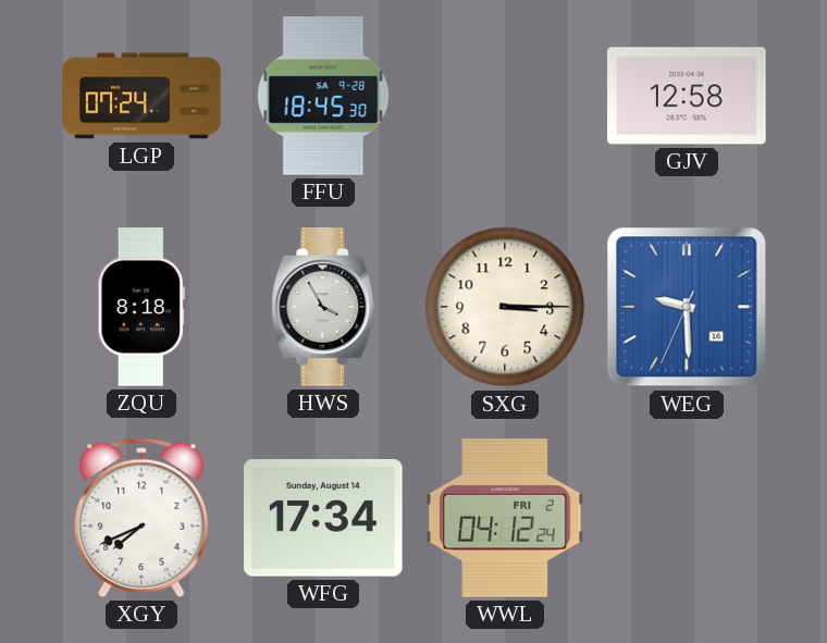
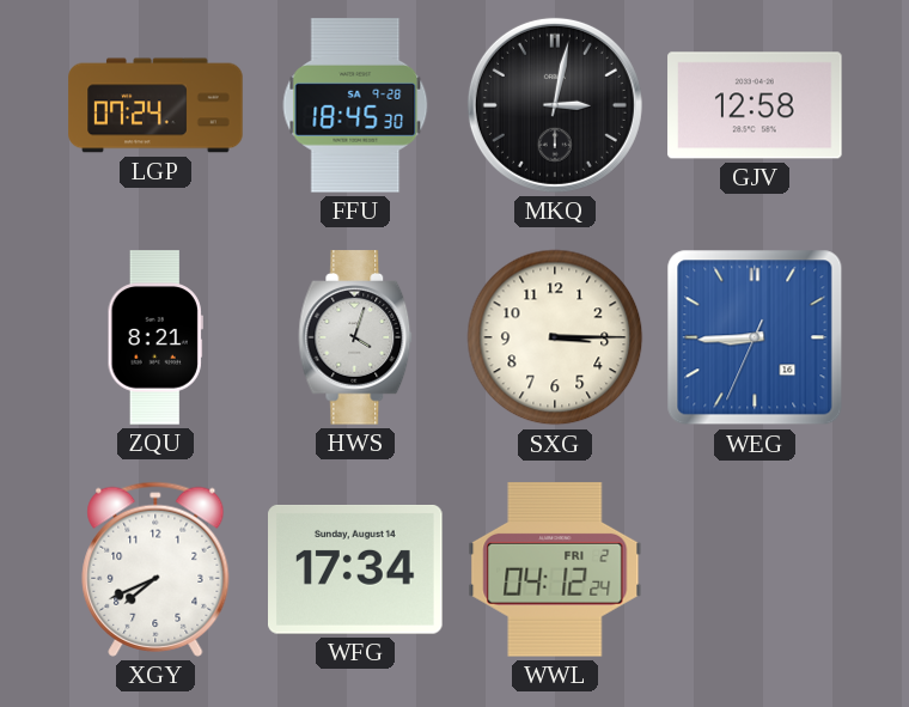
MKQ: none -> 3:02
ZQU: 8:18 -> 8:21
HWS: 3:55 -> 4:03
WEG: 9:29 -> 8:44
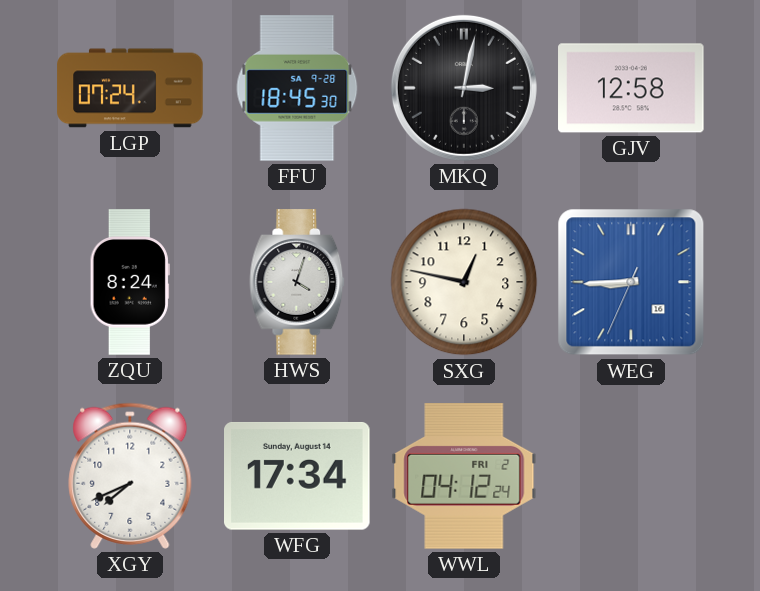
ZQU: 8:21 -> 8:24
SXG: 3:15 -> 12:47
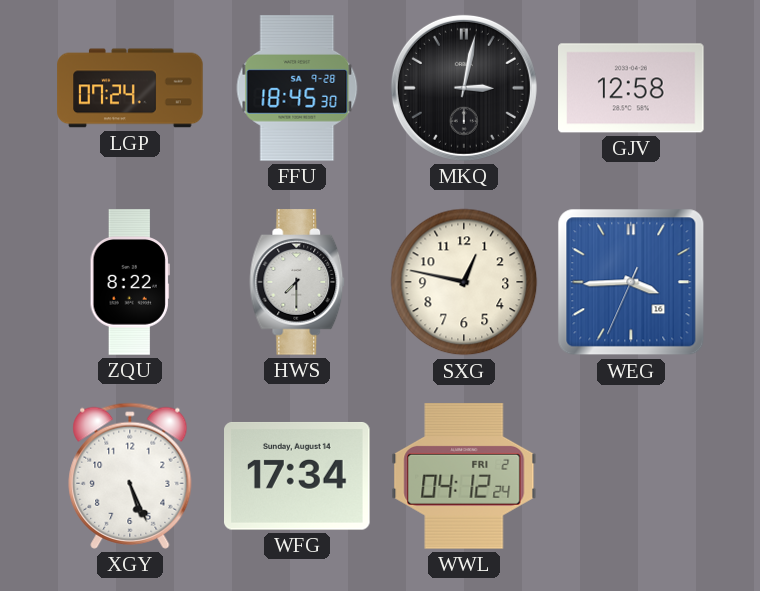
ZQU: 8:24 -> 8:22
HWS: 4:03 -> 7:30
WEG: 8:44 -> 3:44
XGY: 7:41 -> 5:26
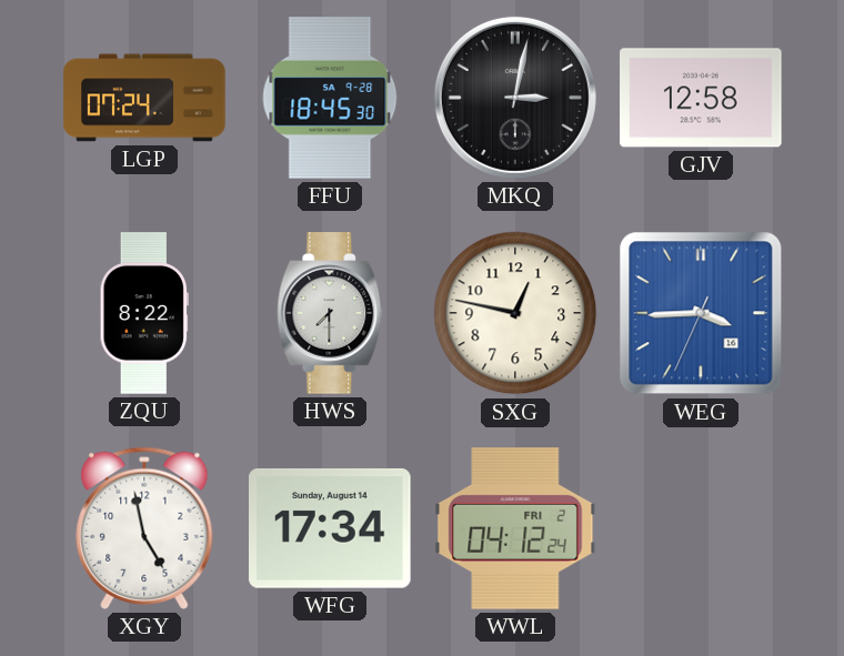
XGY: 5:26 -> 4:58
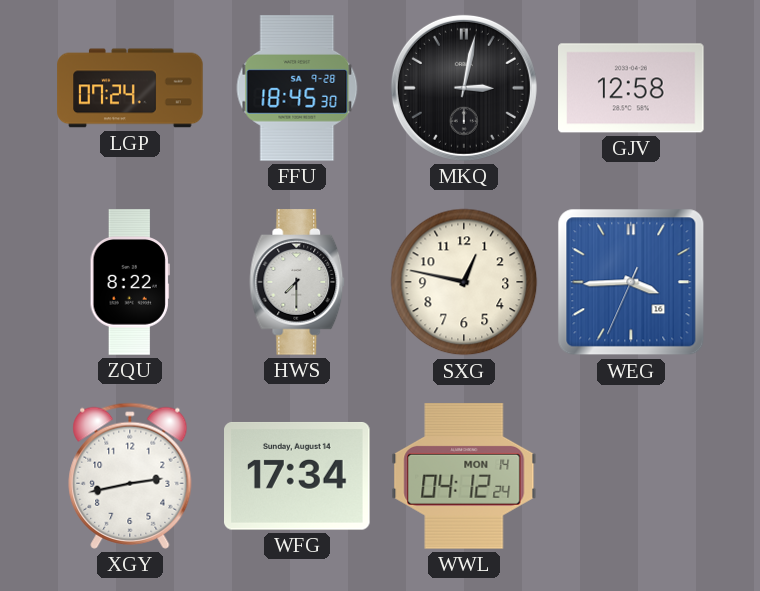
XGY: 4:58 -> 2:43
WWL date: FRI 2 -> MON 14
